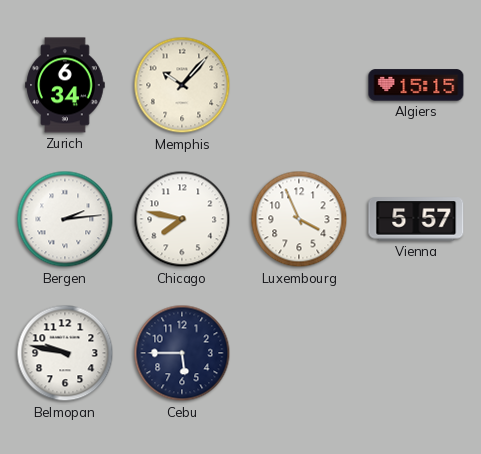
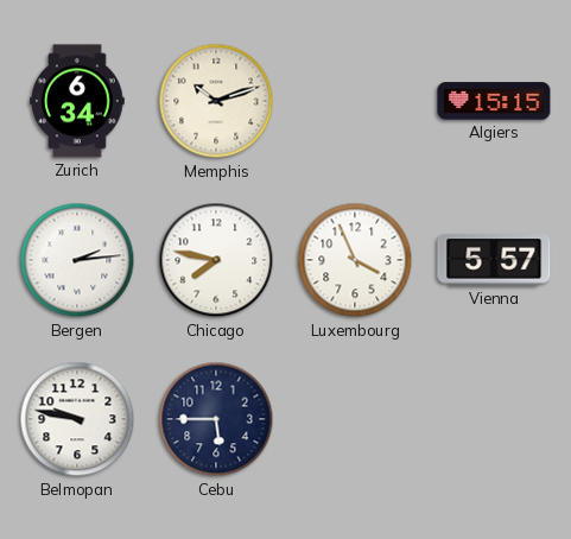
Memphis: 10:07 -> 10:12
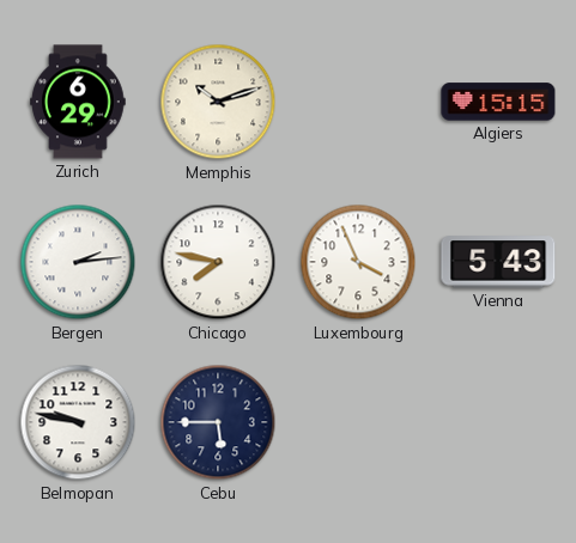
Zurich: 6:34 -> 6:29
Vienna: 5:57 -> 5:43
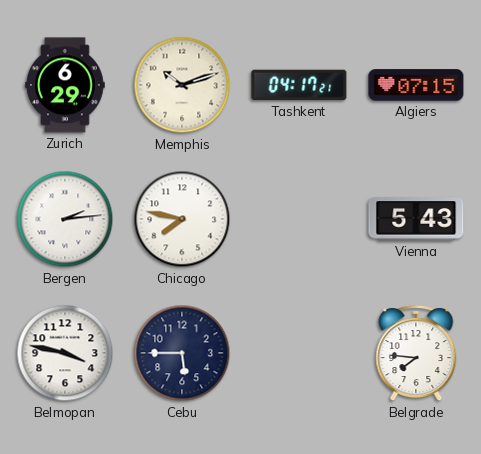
Tashkent: none -> 04:17
Algiers: 15:15 -> 07:15
Luxembourg: 3:56 -> none
Belmopan: 9:47 -> 3:47
Belgrade: none -> 7:46
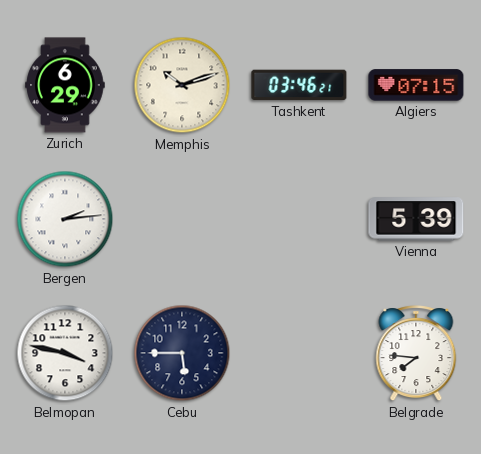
Tashkent: 04:17 -> 03:46
Chicago: 7:47 -> none
Vienna: 5:43 -> 5:39
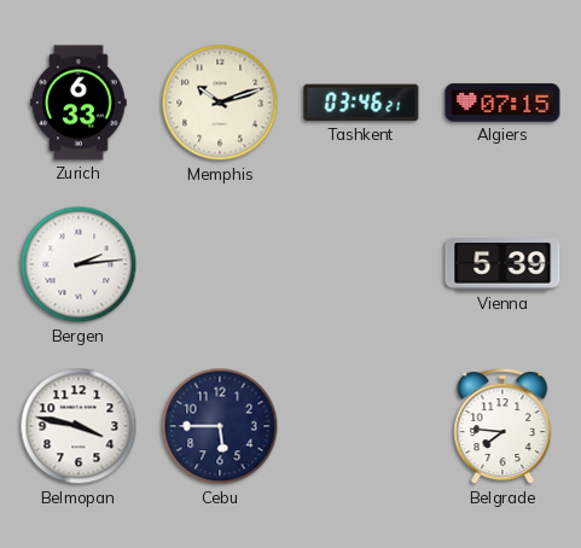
Zurich: 6:29 -> 6:33
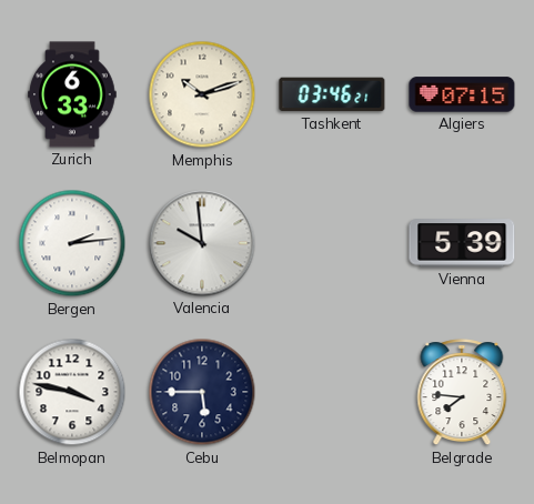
Valencia: none -> 9:59
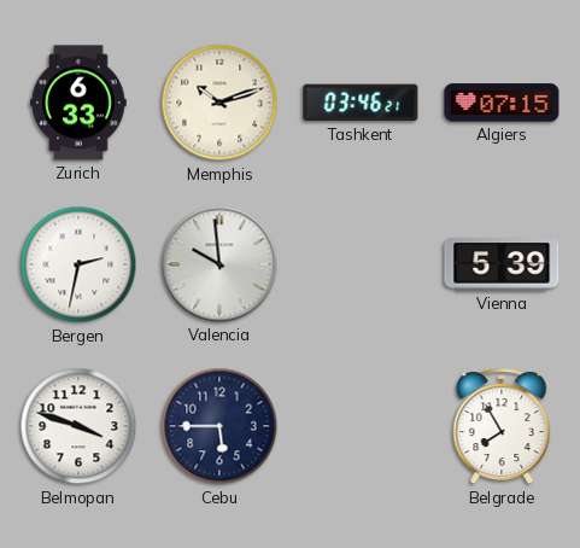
Bergen: 2:14 -> 2:32
Belmopan: 3:47 -> 3:48
Belgrade: 7:46 -> 7:55
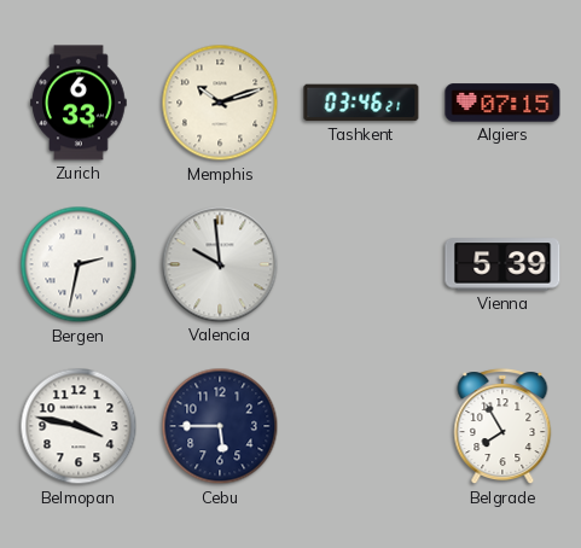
Belmopan: 3:48 -> 3:47
